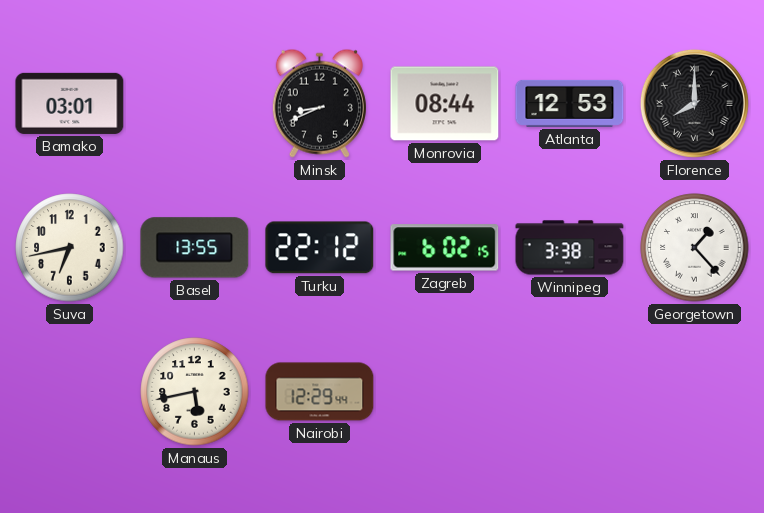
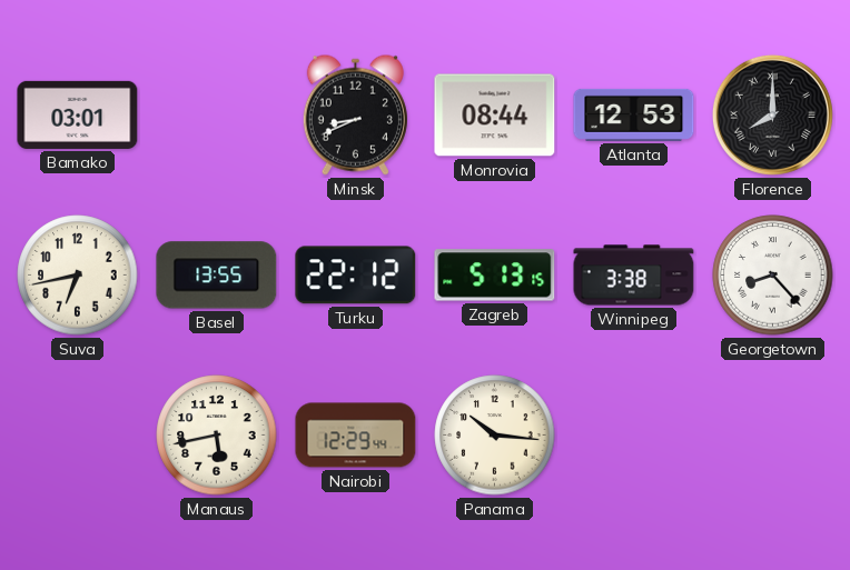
Zagreb: 6:02 -> 5:13
Georgetown: 1:23 -> 8:23
Panama: none -> 10:16
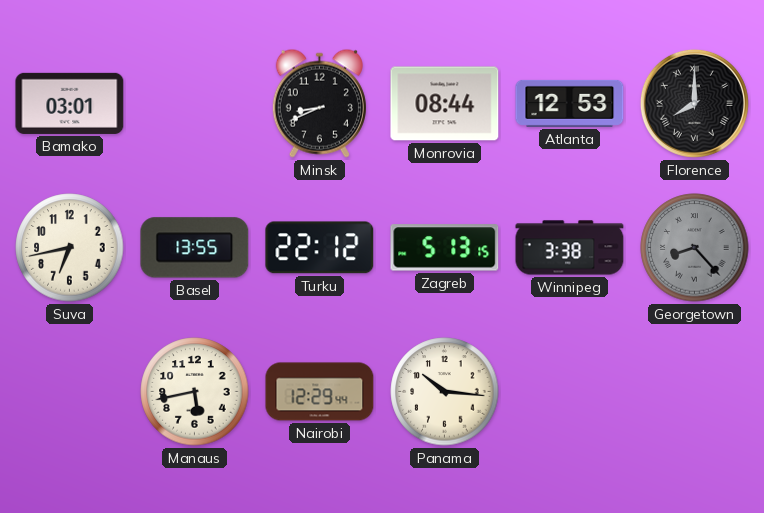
Georgetown dial: white -> grey
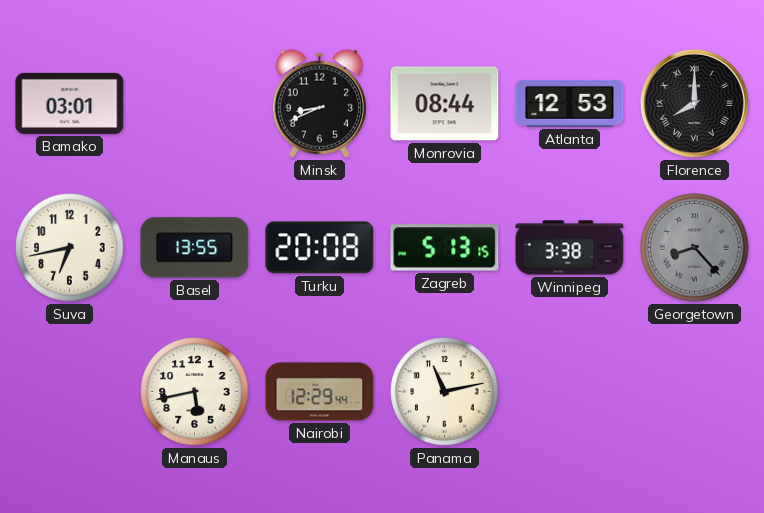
Turku: 22:12 -> 20:08
Panama: 10:16 -> 11:13
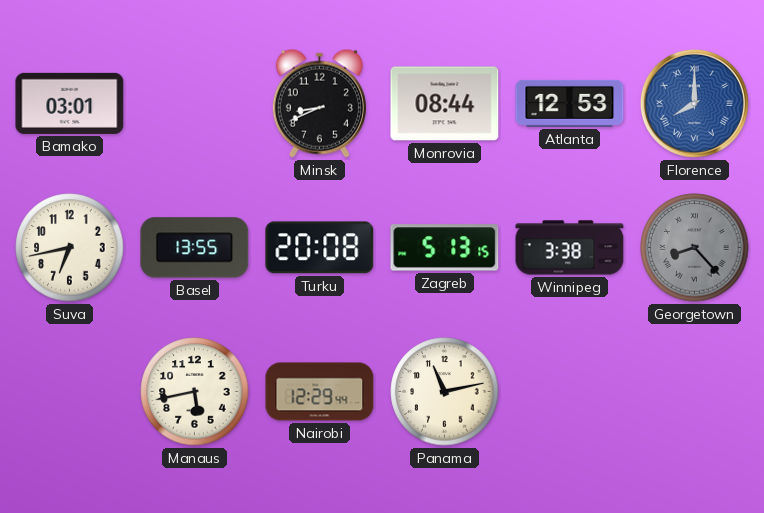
Florence dial: black -> blue
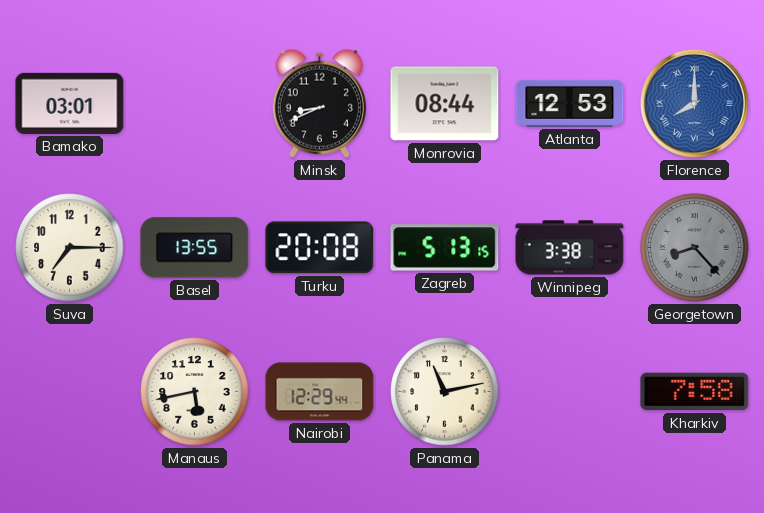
Suva: 6:43 -> 7:15
Kharkiv: none -> 7:58
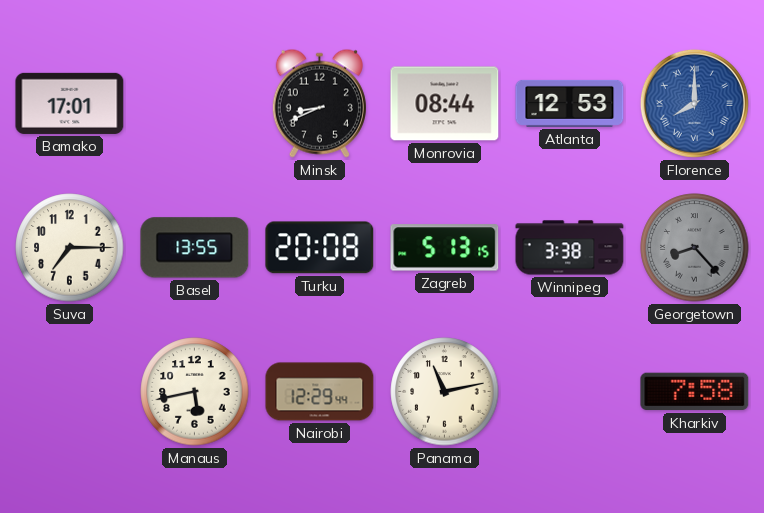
Bamako: 03:01 -> 17:01
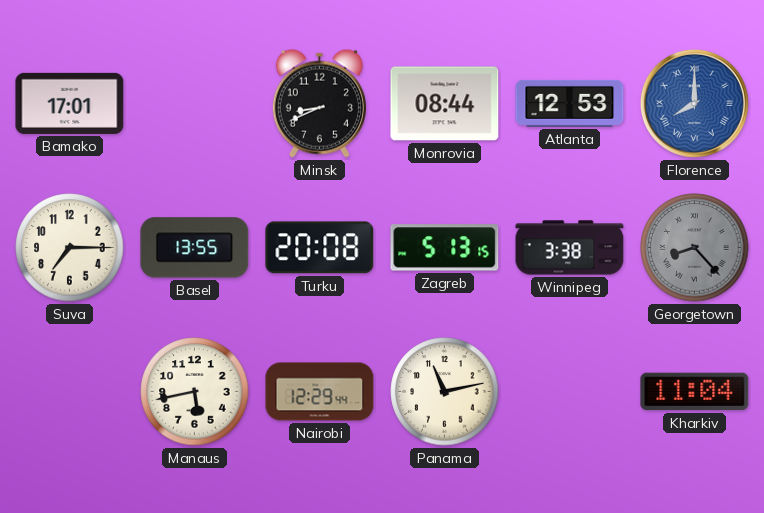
Kharkiv: 7:58 -> 11:04
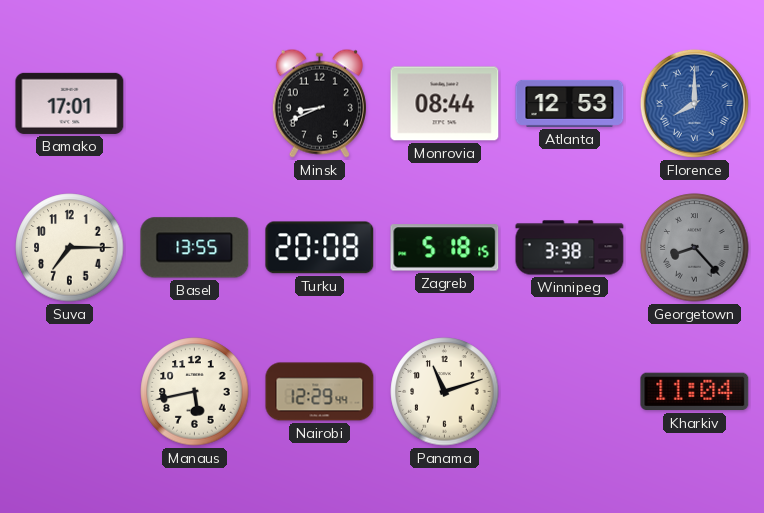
Zagreb: 5:13 -> 5:18
Panama: 11:13 -> 11:12
